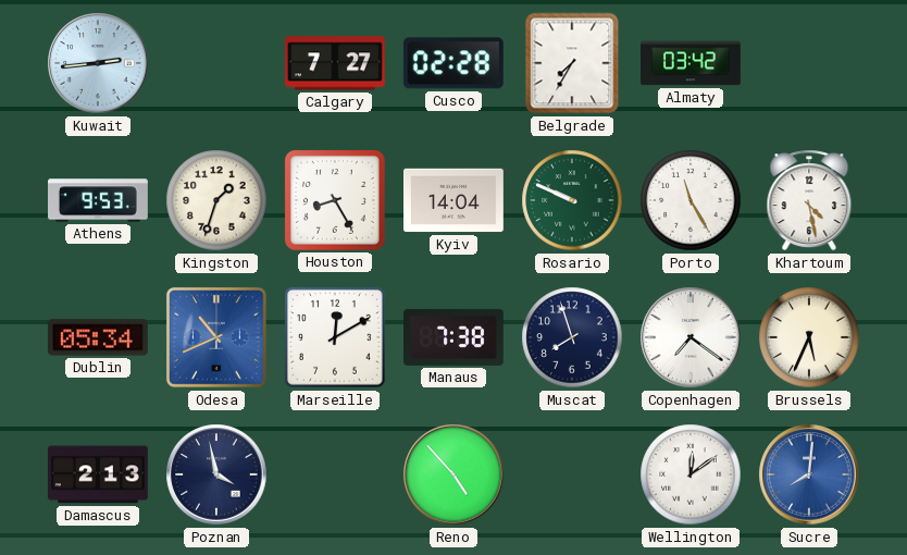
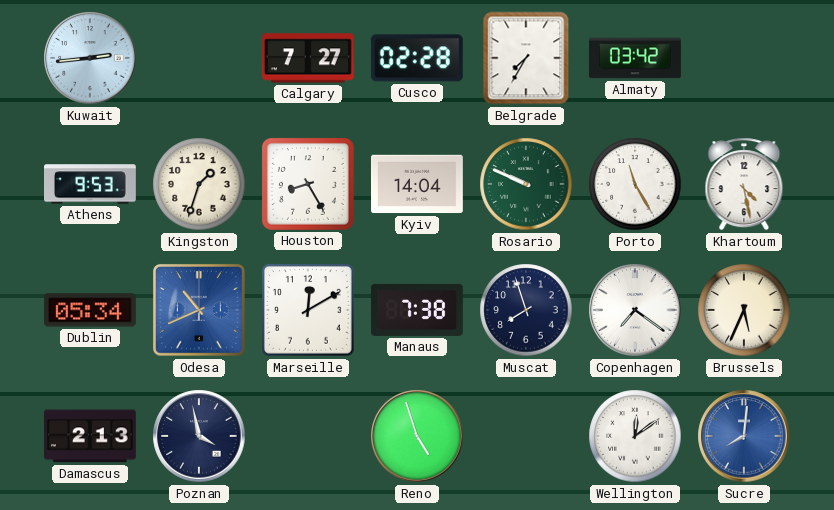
Reno: 4:53 -> 4:57
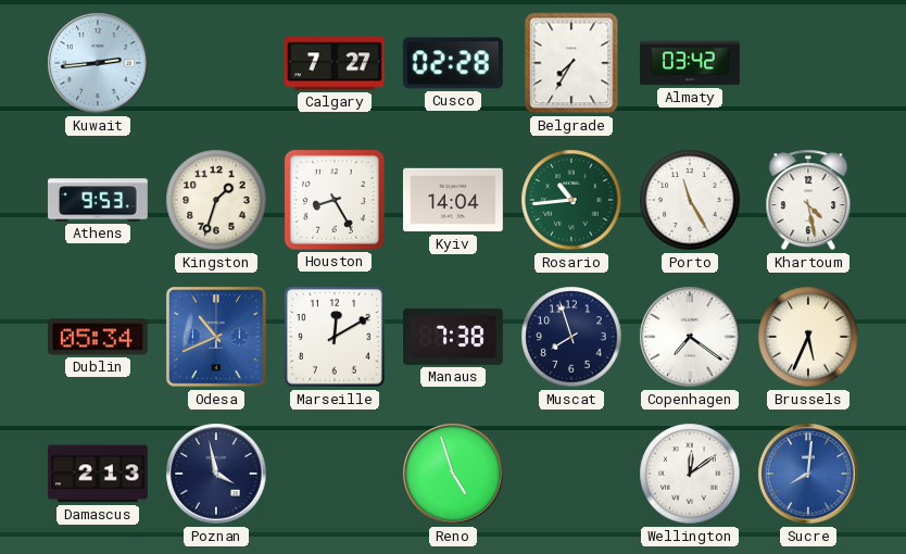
Rosario: 9:49 -> 10:44
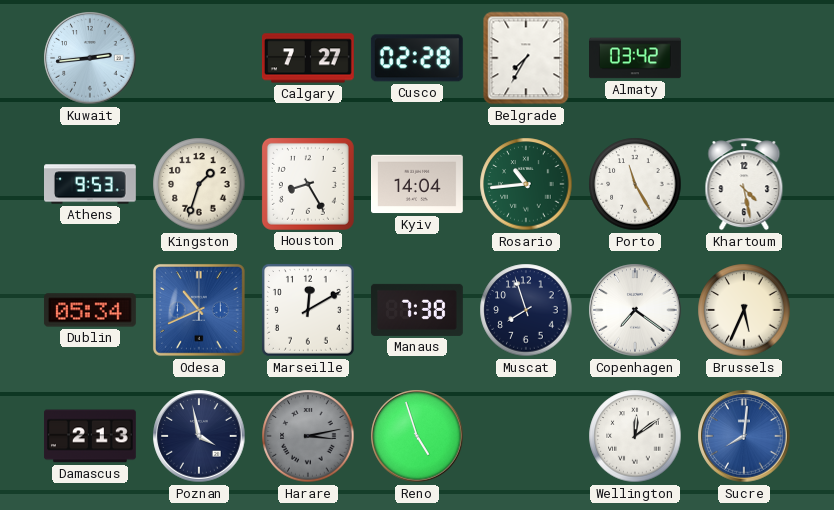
Harare: none -> 3:13
